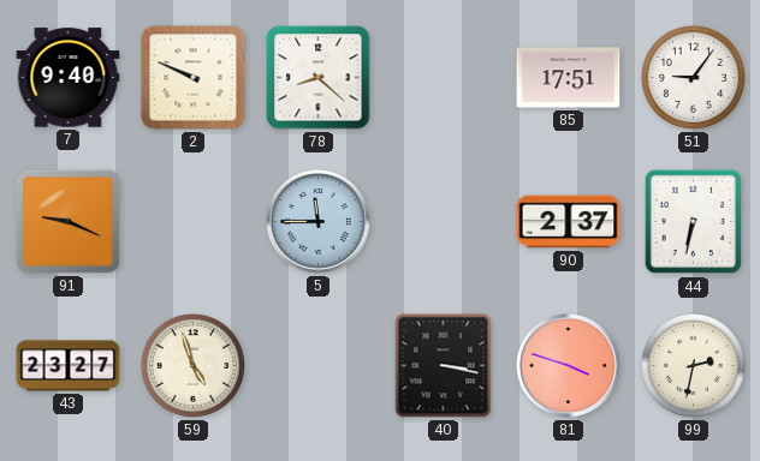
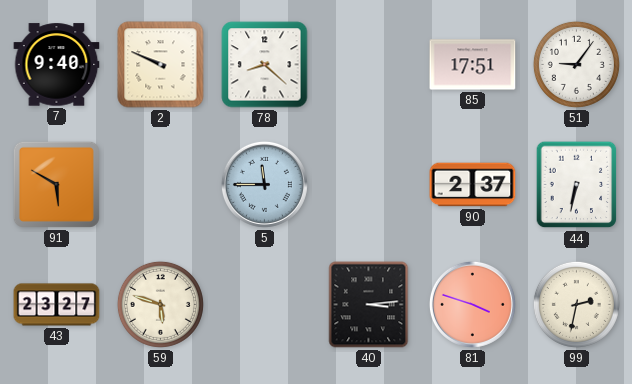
91: 9:19 -> 5:50
59: 4:57 -> 5:48
40: 3:17 -> 3:14
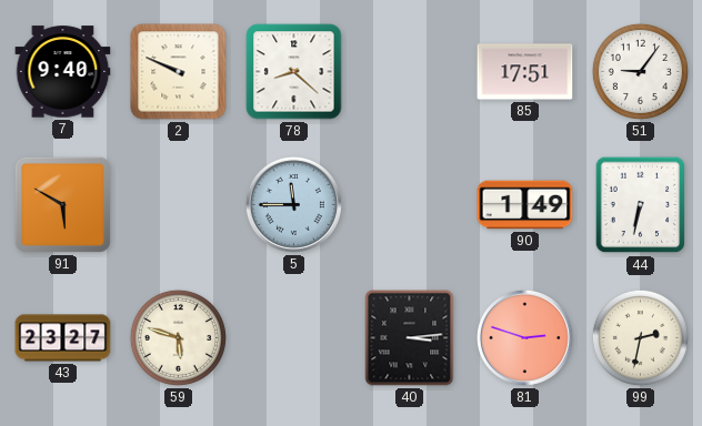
90: 2:37 -> 1:49
81: 3:48 -> 2:48
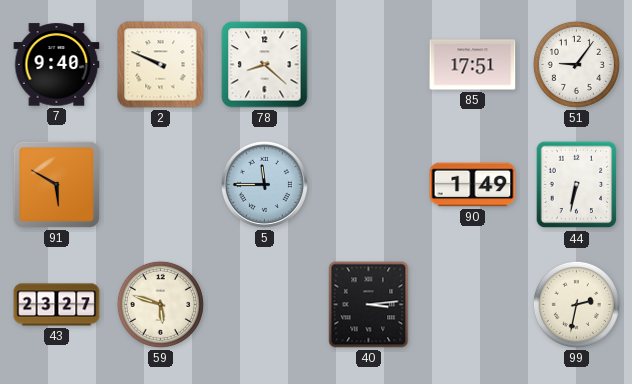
81: 2:48 -> none
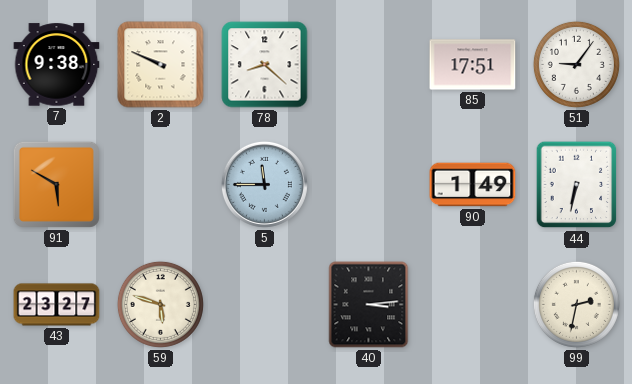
7: 9:40 -> 9:38
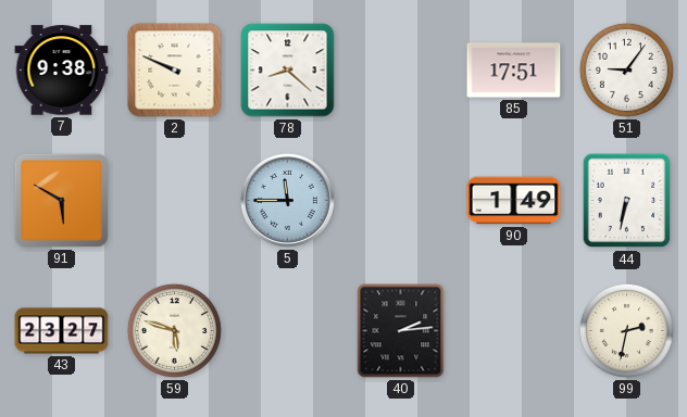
40: 3:14 -> 2:14
